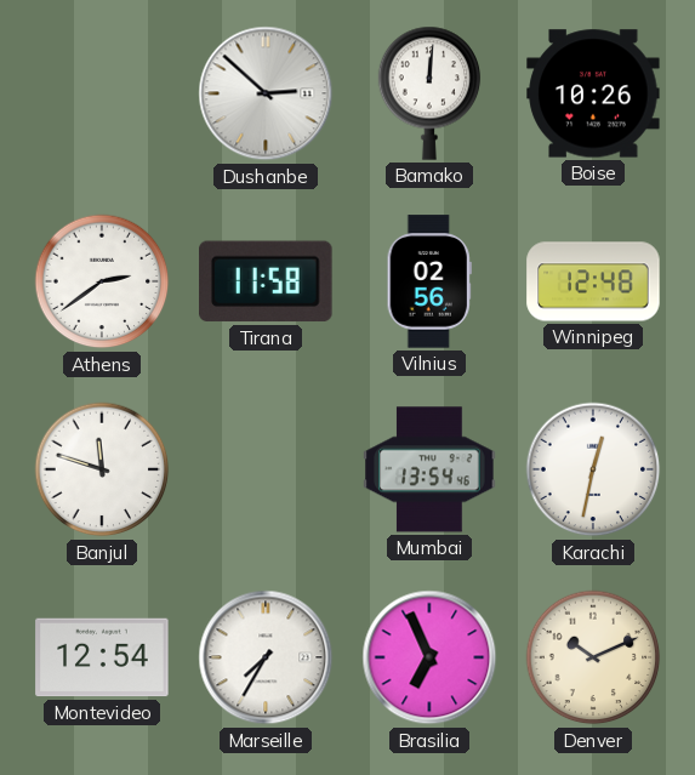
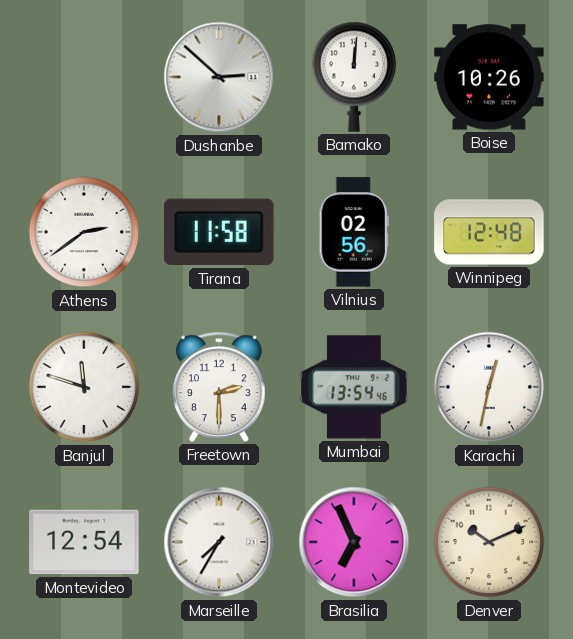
Freetown: none -> 2:30
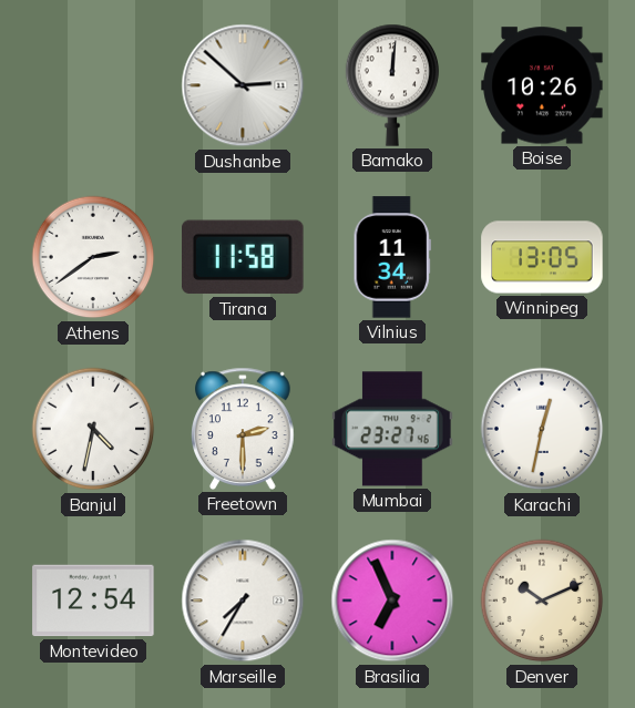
Vilnius: 02:56 -> 11:34
Winnipeg: 12:48 -> 13:05
Banjul: 11:48 -> 4:32
Mumbai: 13:54 -> 23:27
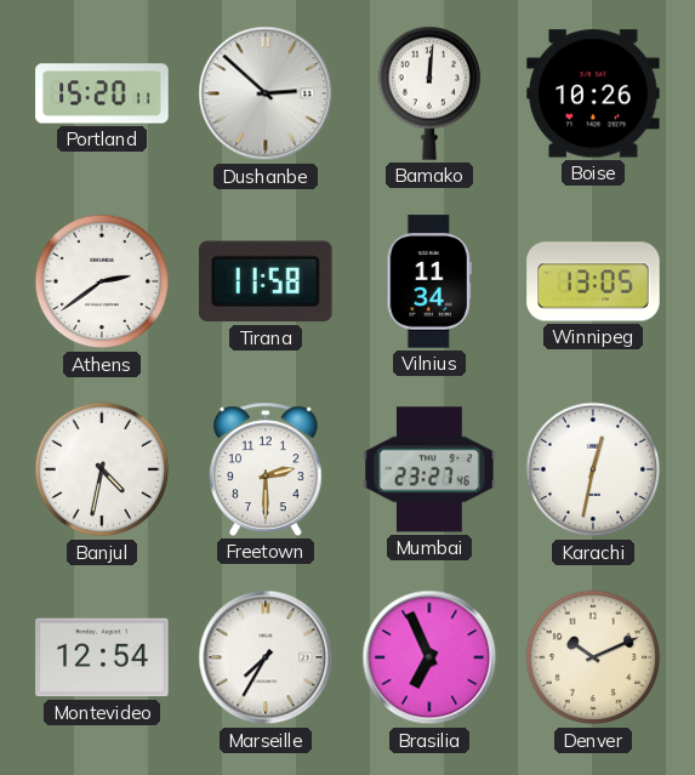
Portland: none -> 15:20
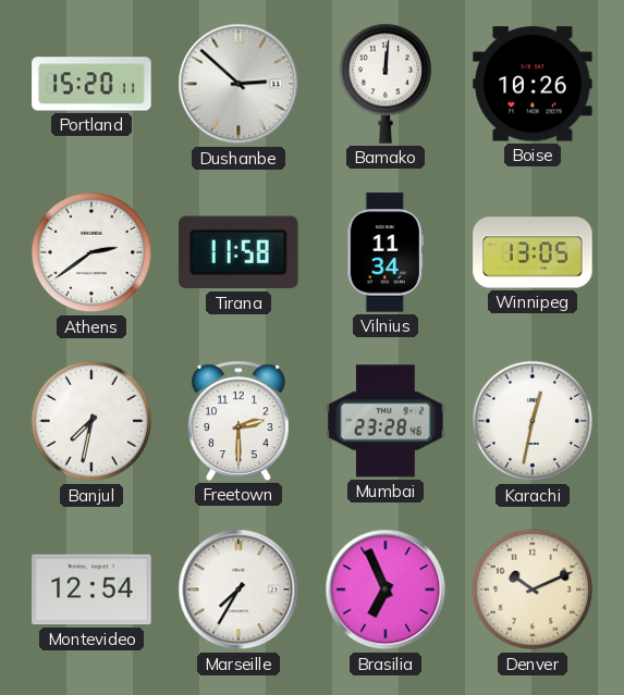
Banjul: 4:32 -> 7:32
Mumbai: 23:27 -> 23:28
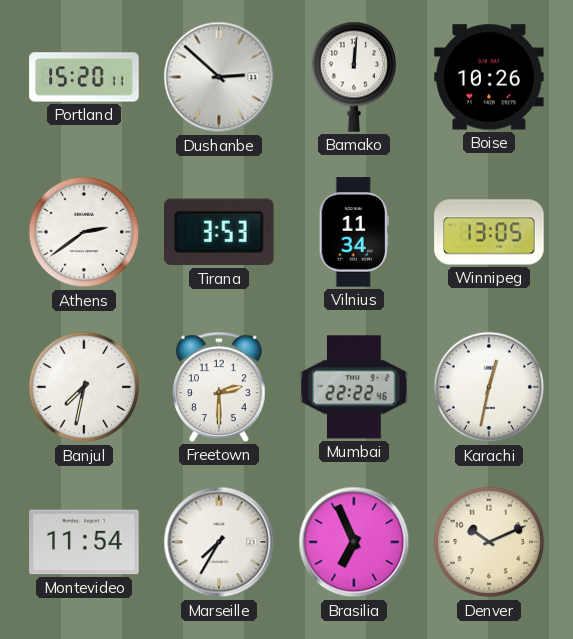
Tirana: 11:58 -> 3:53
Mumbai: 23:28 -> 22:22
Montevideo: 12:54 -> 11:54
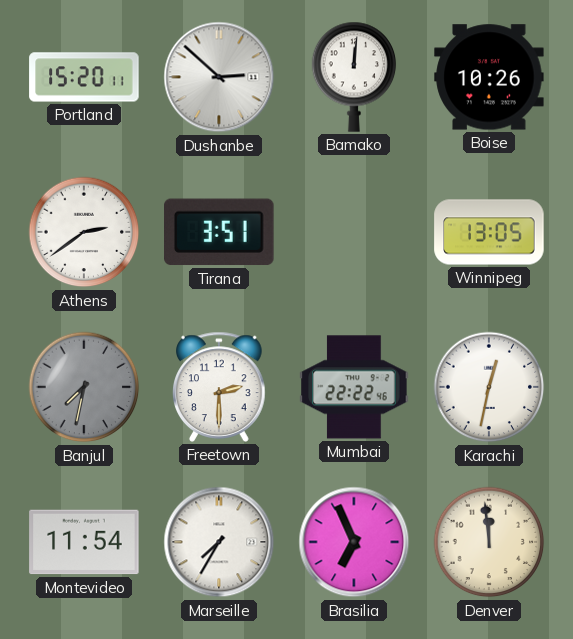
Tirana: 3:53 -> 3:51
Vilnius: 11:34 -> none
Banjul dial: white -> grey
Denver: 10:11 -> 11:59
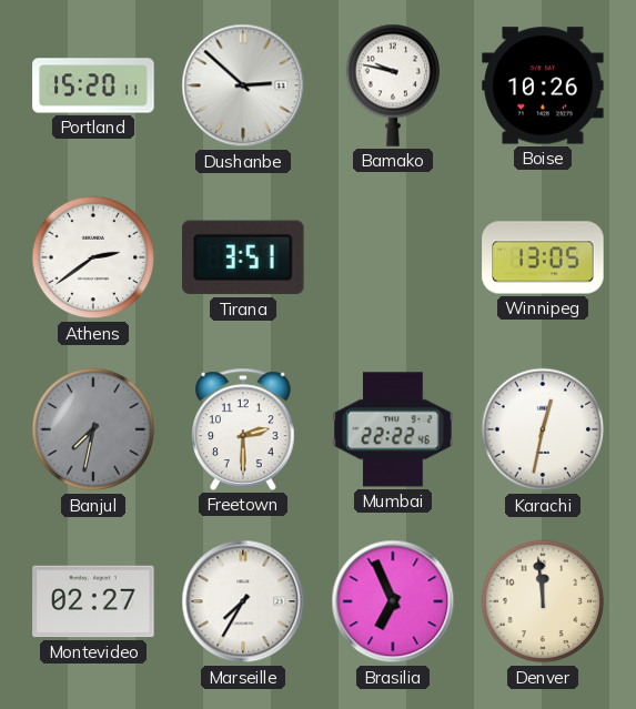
Bamako: 12:01 -> 9:47
Montevideo: 11:54 -> 02:27
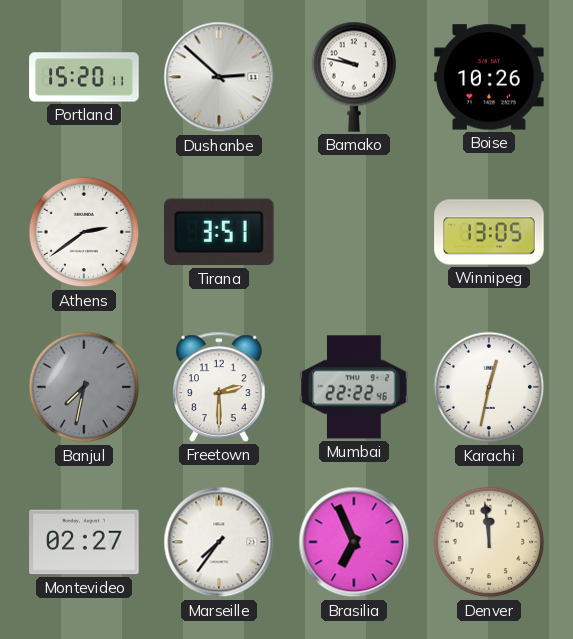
Marseille: 7:35 -> 7:36
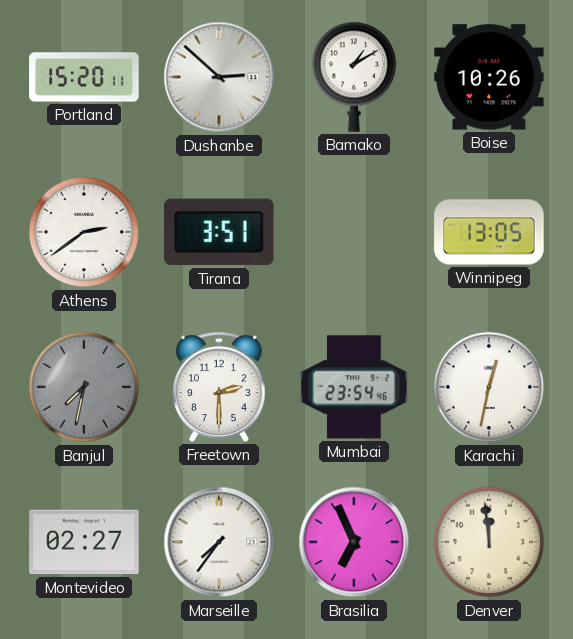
Bamako: 9:47 -> 1:10
Mumbai: 22:22 -> 23:54
